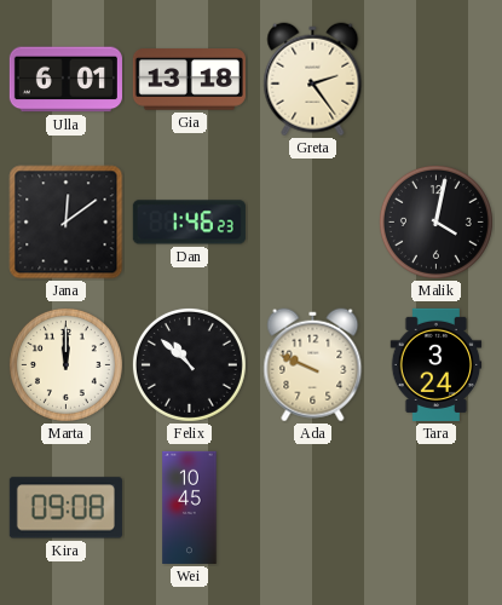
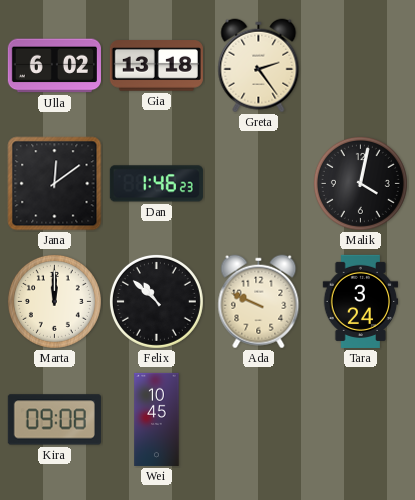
Ulla: 6:01 -> 6:02
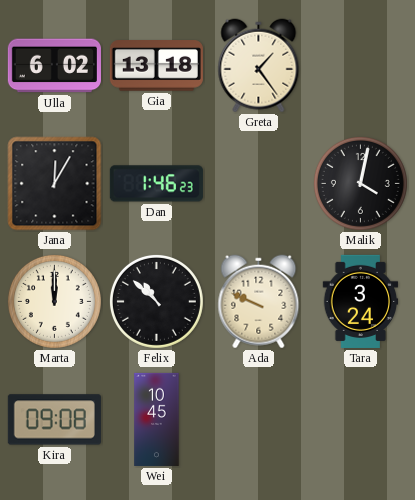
Greta: 2:24 -> 1:24
Jana: 12:09 -> 12:05
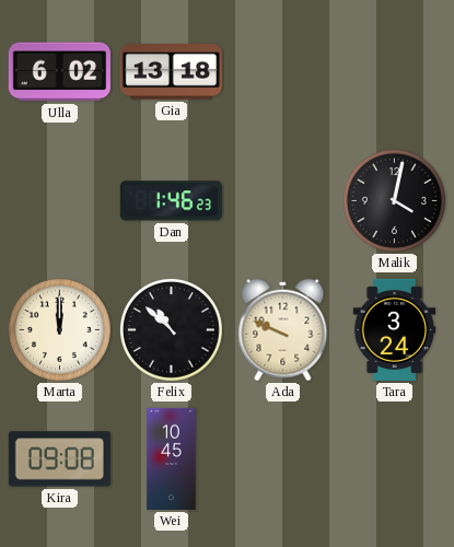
Greta: 1:24 -> none
Jana: 12:05 -> none
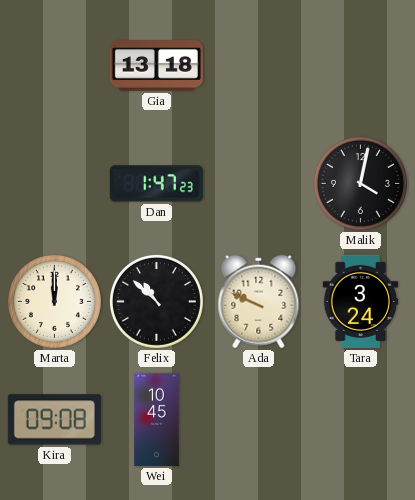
Ulla: 6:02 -> none
Dan: 1:46 -> 1:47
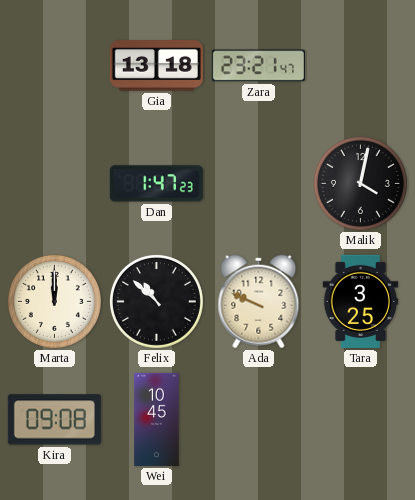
Zara: none -> 23:21
Tara: 3:24 -> 3:25
